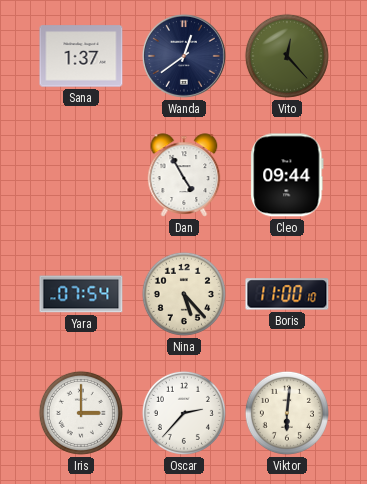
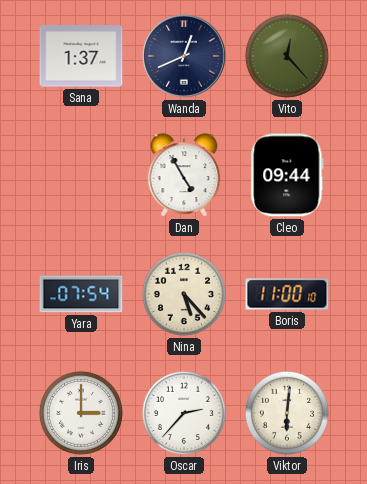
Wanda: 12:39 -> 12:41
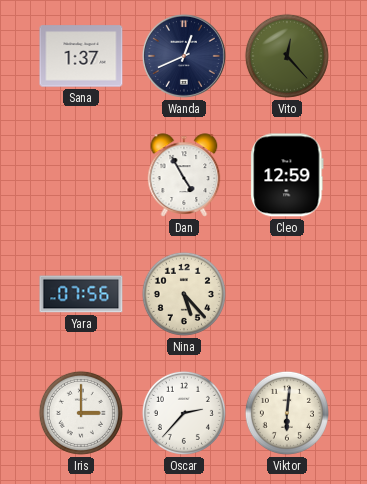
Cleo: 09:44 -> 12:59
Yara: 07:54 -> 07:56
Boris: 11:00 -> none
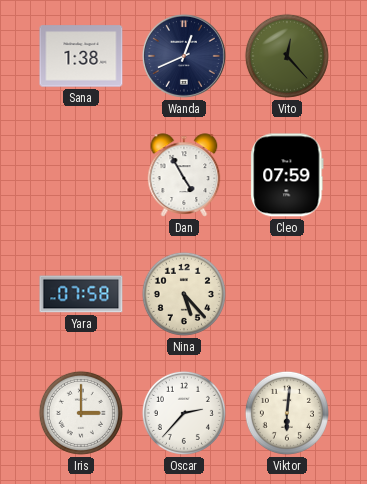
Sana: 1:37 -> 1:38
Cleo: 12:59 -> 07:59
Yara: 07:56 -> 07:58
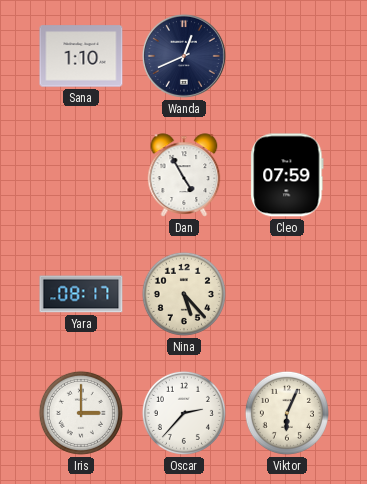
Sana: 1:38 -> 1:10
Vito: 12:23 -> none
Yara: 07:58 -> 08:17
Viktor: 6:01 -> 6:04
